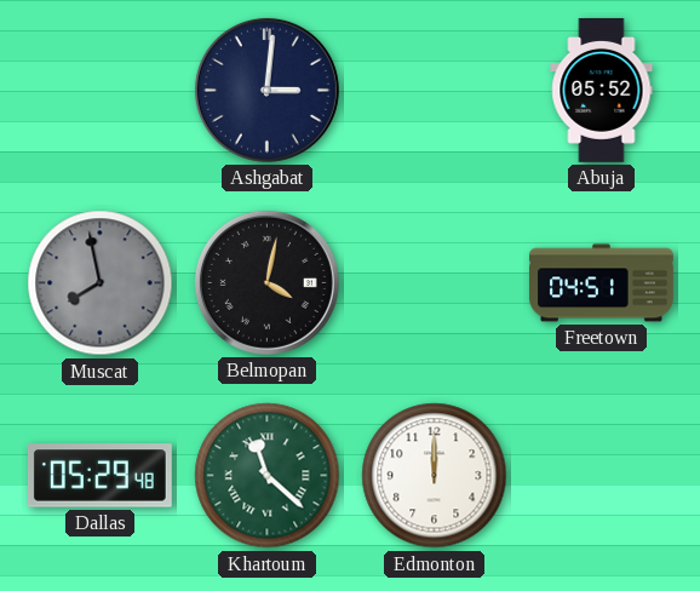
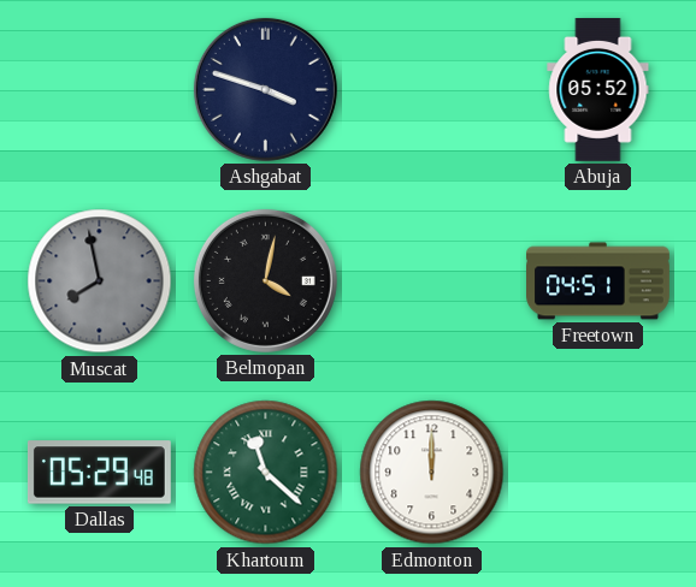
Ashgabat: 3:01 -> 3:48
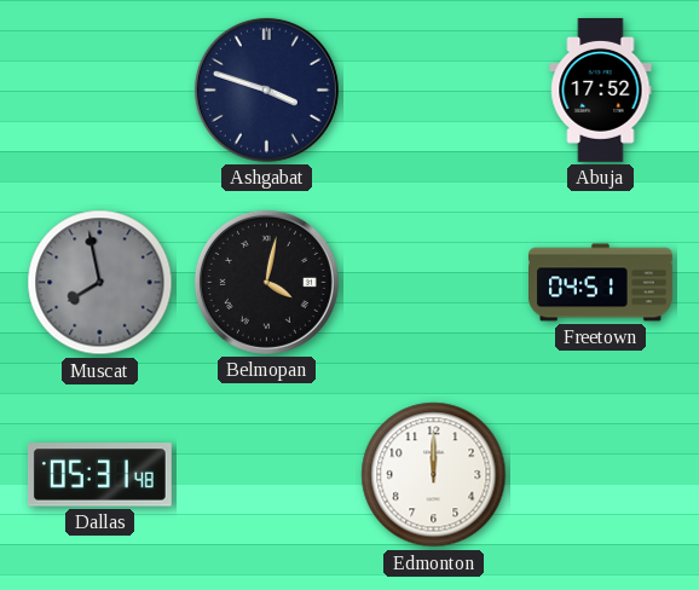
Abuja: 05:52 -> 17:52
Dallas: 05:29 -> 05:31
Khartoum: 11:22 -> none
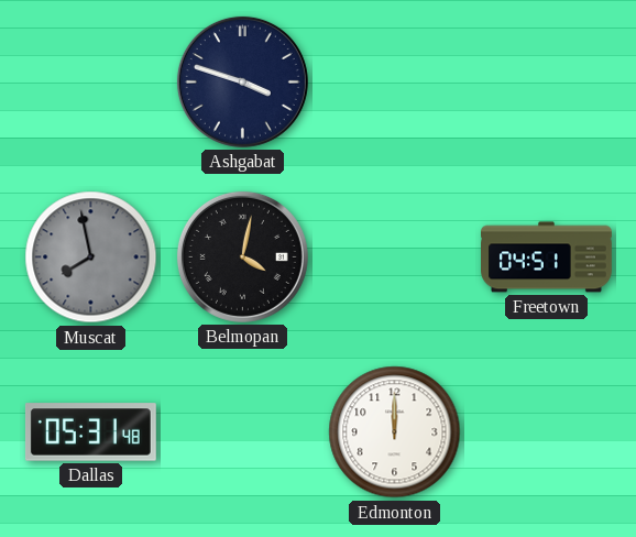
Abuja: 17:52 -> none
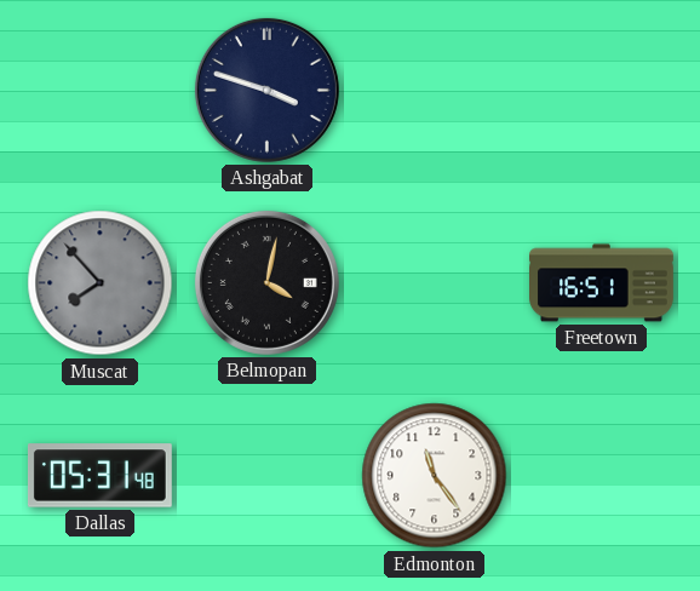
Muscat: 7:58 -> 7:53
Freetown: 04:51 -> 16:51
Edmonton: 12:00 -> 11:24
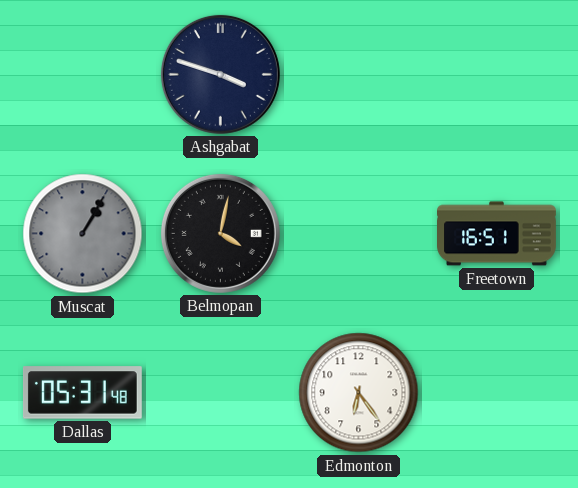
Muscat: 7:53 -> 1:05
Edmonton: 11:24 -> 6:24
